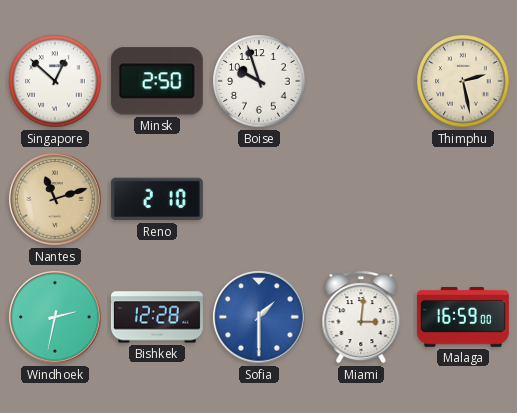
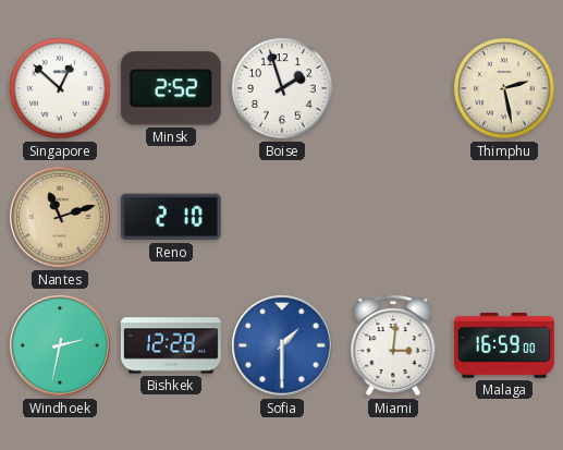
Minsk: 2:50 -> 2:52
Boise: 9:57 -> 1:57
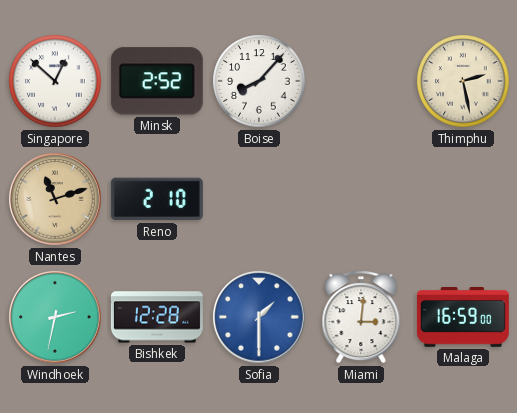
Boise: 1:57 -> 8:07
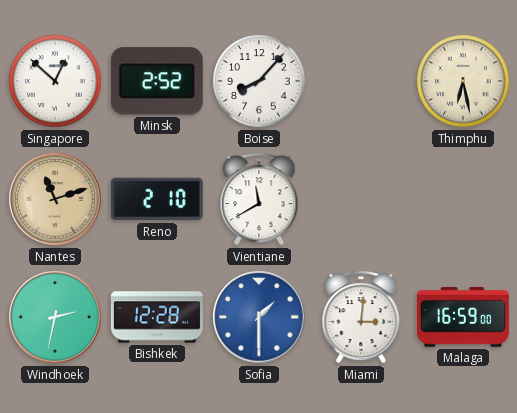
Thimphu: 2:28 -> 6:28
Vientiane: none -> 11:40
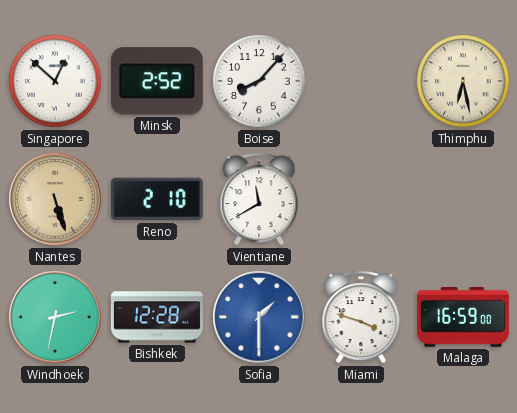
Nantes: 11:12 -> 5:27
Miami: 3:01 -> 3:48
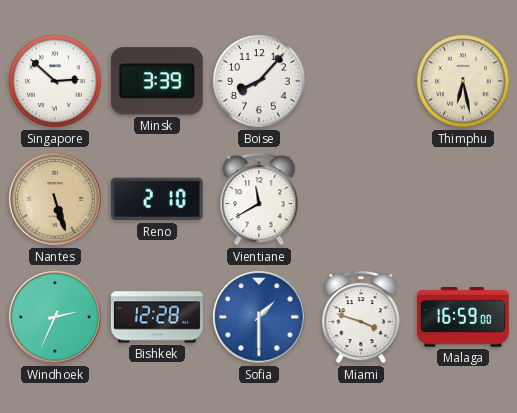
Singapore: 12:52 -> 2:52
Minsk: 2:52 -> 3:39
Windhoek: 2:32 -> 2:34
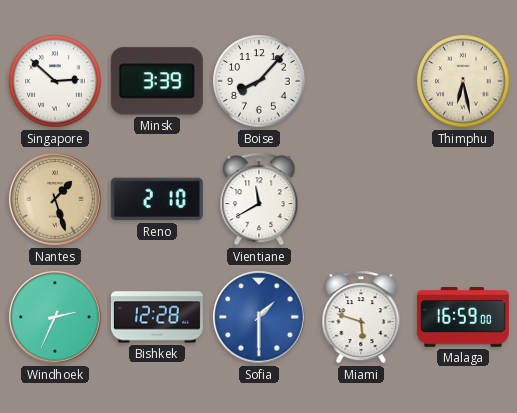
Nantes: 5:27 -> 1:27
Miami: 3:48 -> 5:48
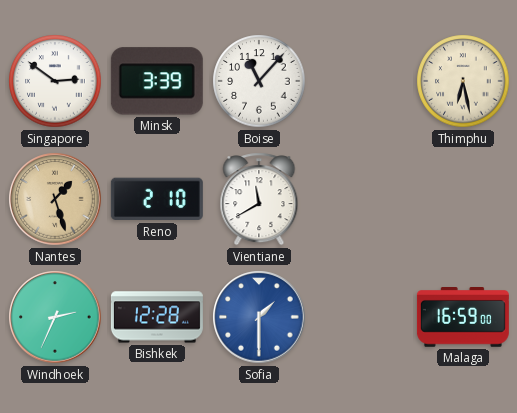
Singapore: 2:52 -> 2:51
Boise: 8:07 -> 11:07
Miami: 5:48 -> none
